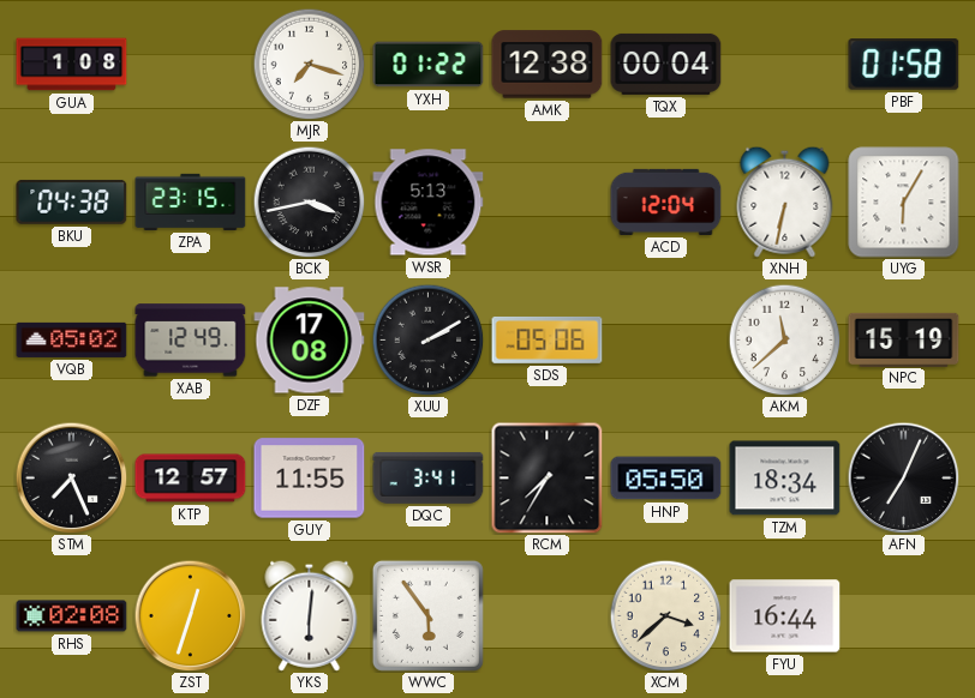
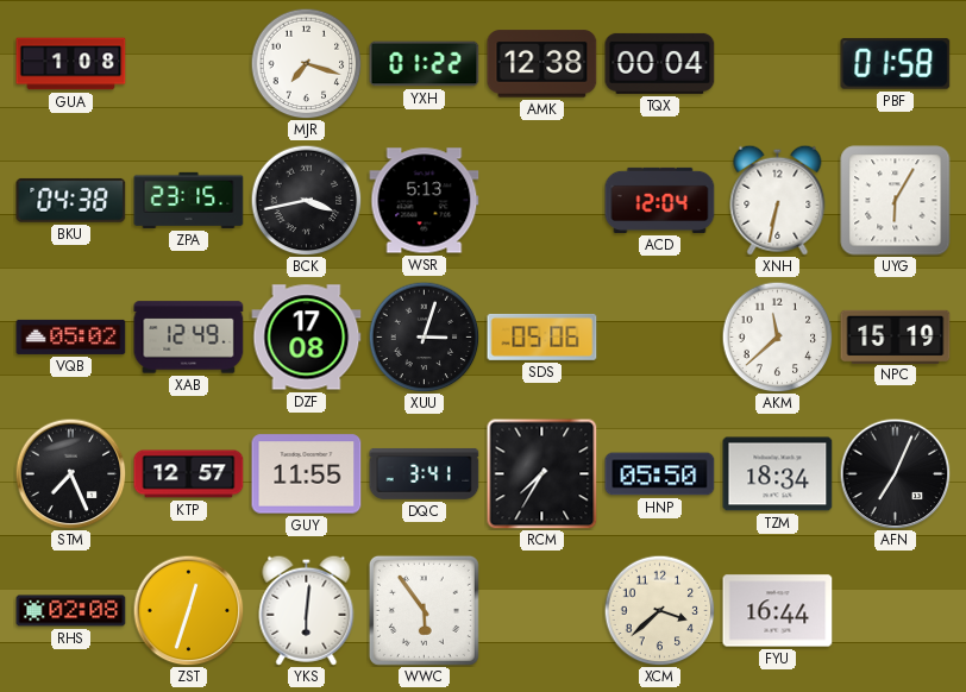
XUU: 2:10 -> 3:03
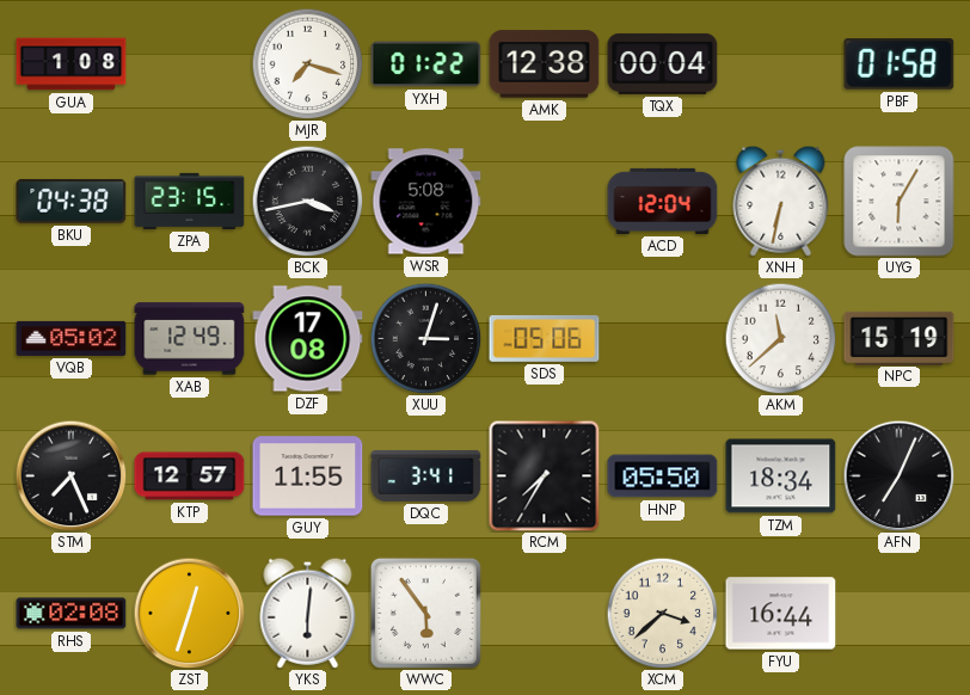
WSR: 5:13 -> 5:08
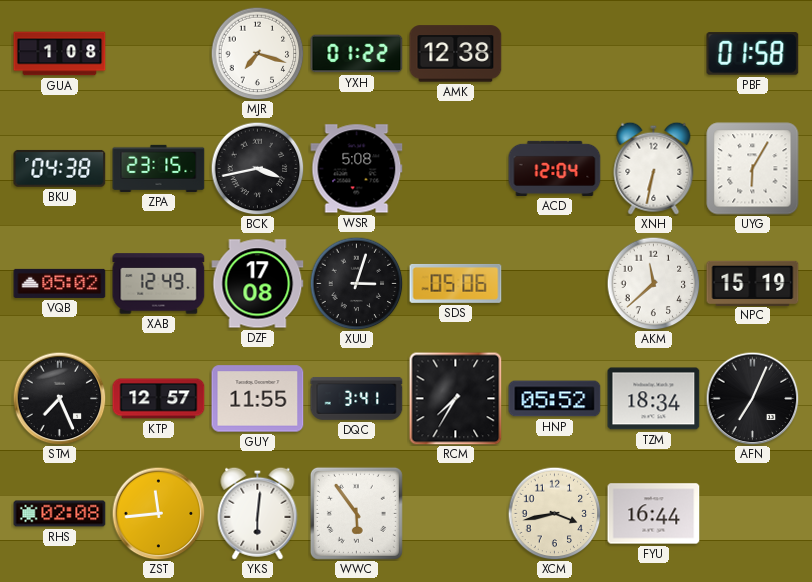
TQX: 00:04 -> none
HNP: 05:50 -> 05:52
ZST: 12:33 -> 11:44
XCM: 3:38 -> 3:43
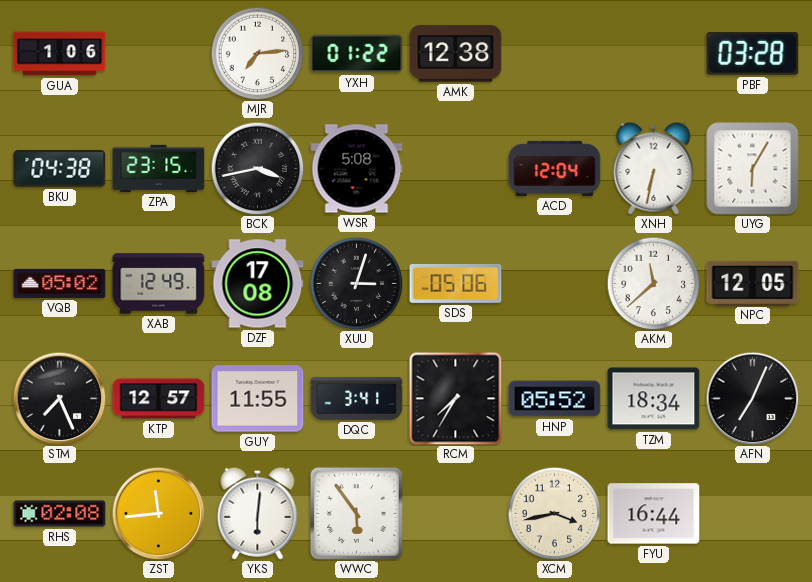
GUA: 1:08 -> 1:06
MJR: 7:18 -> 7:14
PBF: 01:58 -> 03:28
NPC: 15:19 -> 12:05
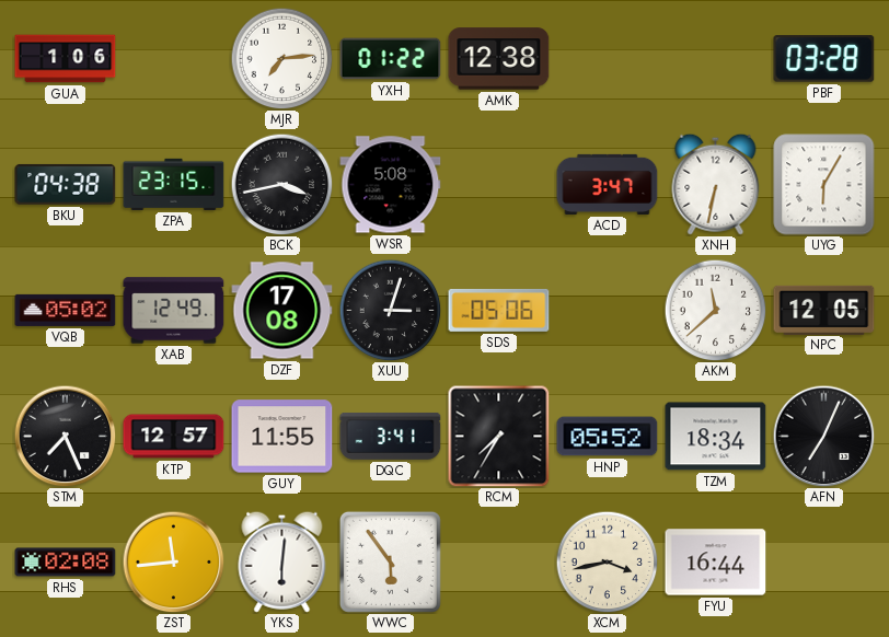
ACD: 12:04 -> 3:47
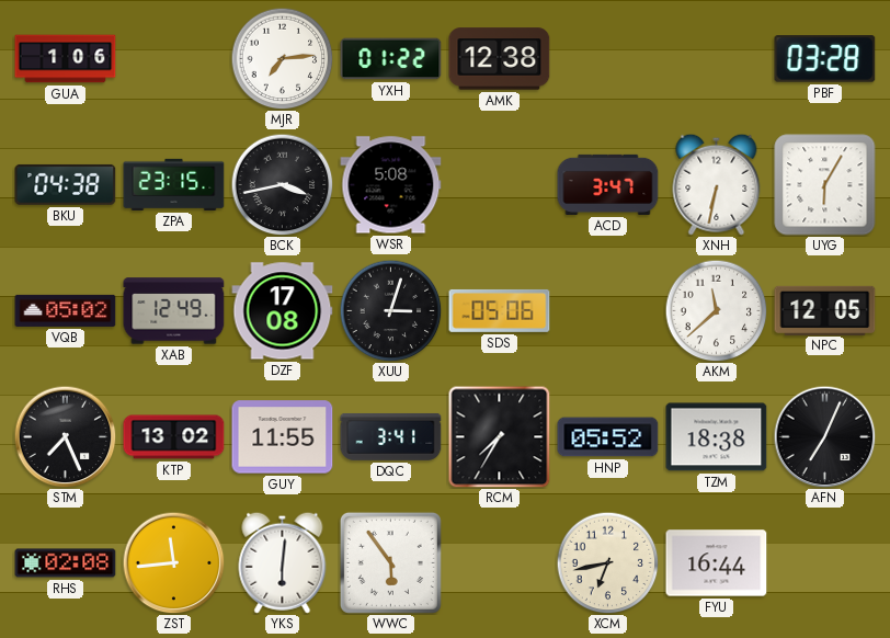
KTP: 12:57 -> 13:02
TZM: 18:34 -> 18:38
XCM: 3:43 -> 6:43
